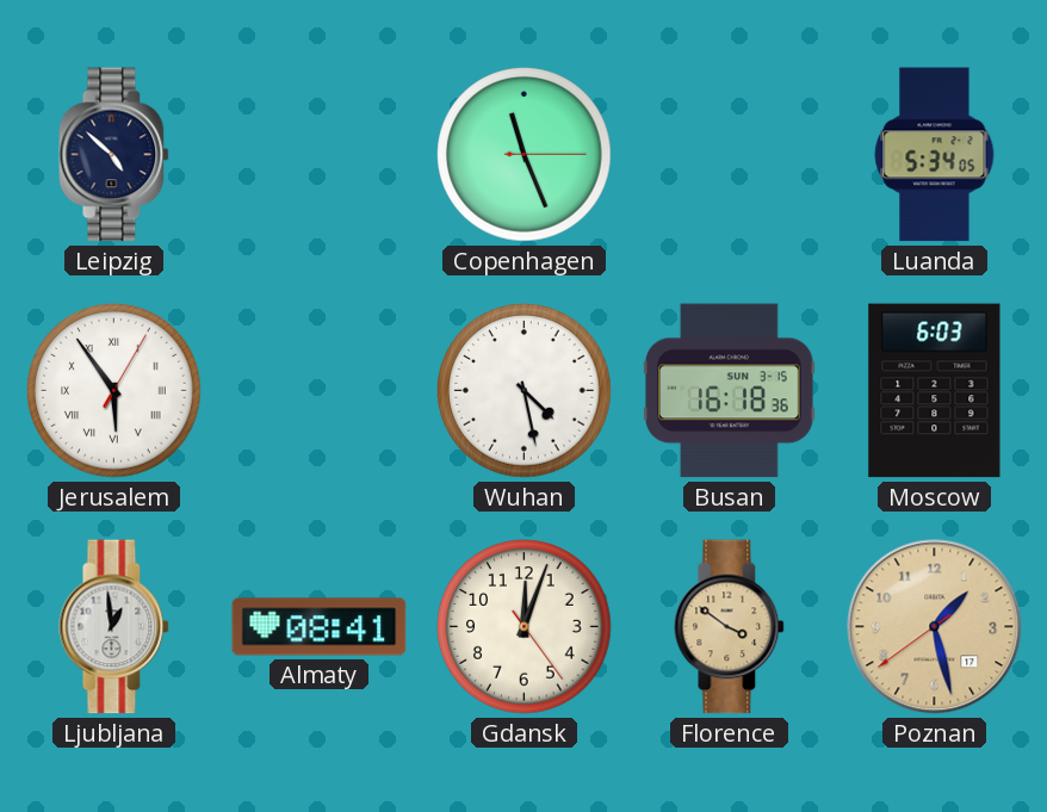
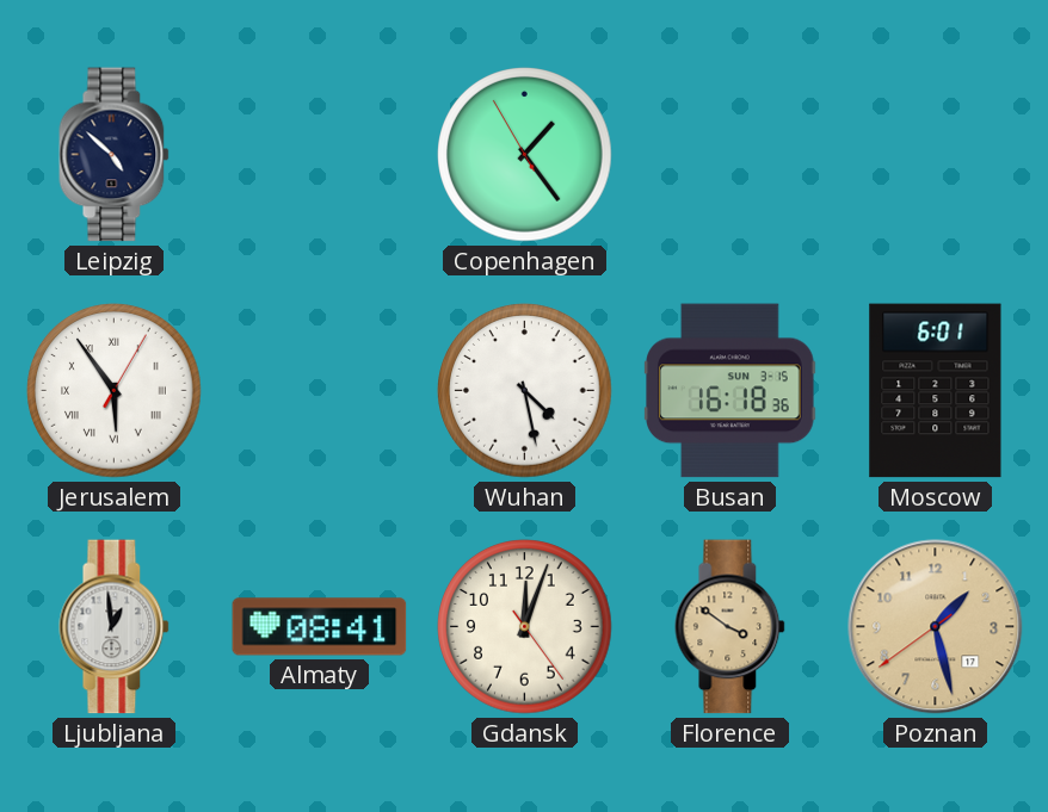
Copenhagen: 11:26 -> 1:23
Luanda: 5:34 -> none
Moscow: 6:03 -> 6:01
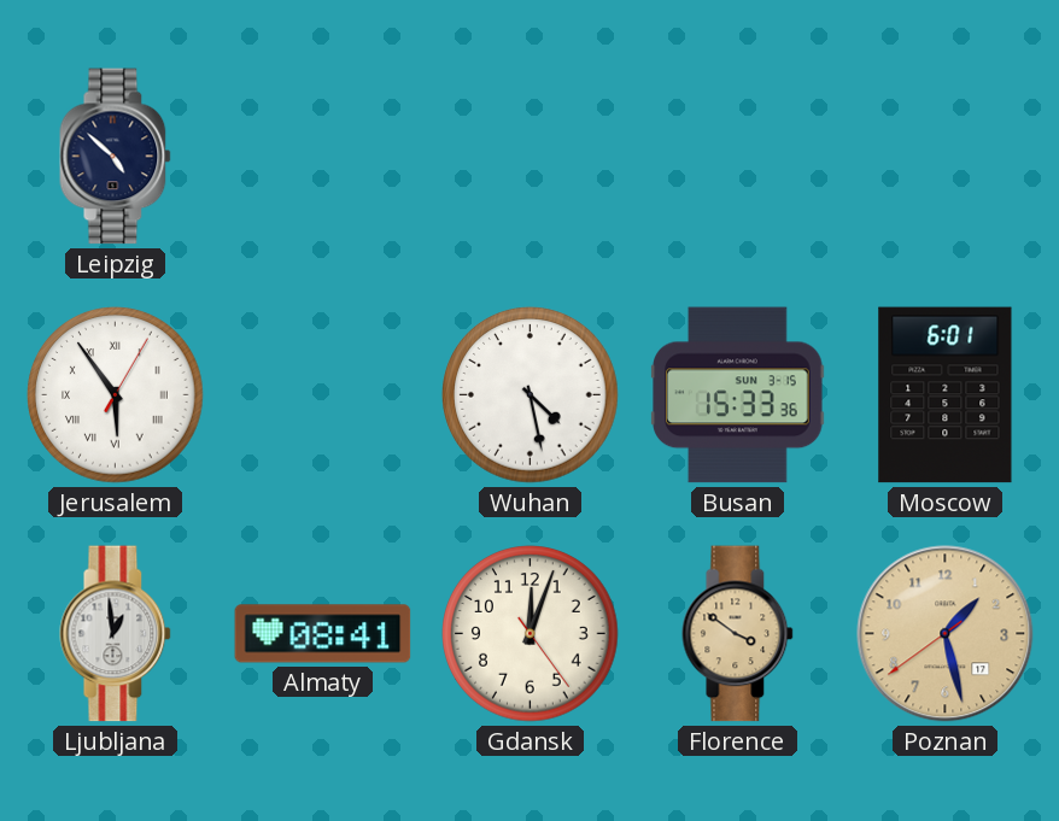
Copenhagen: 1:23 -> none
Busan: 16:18 -> 15:33
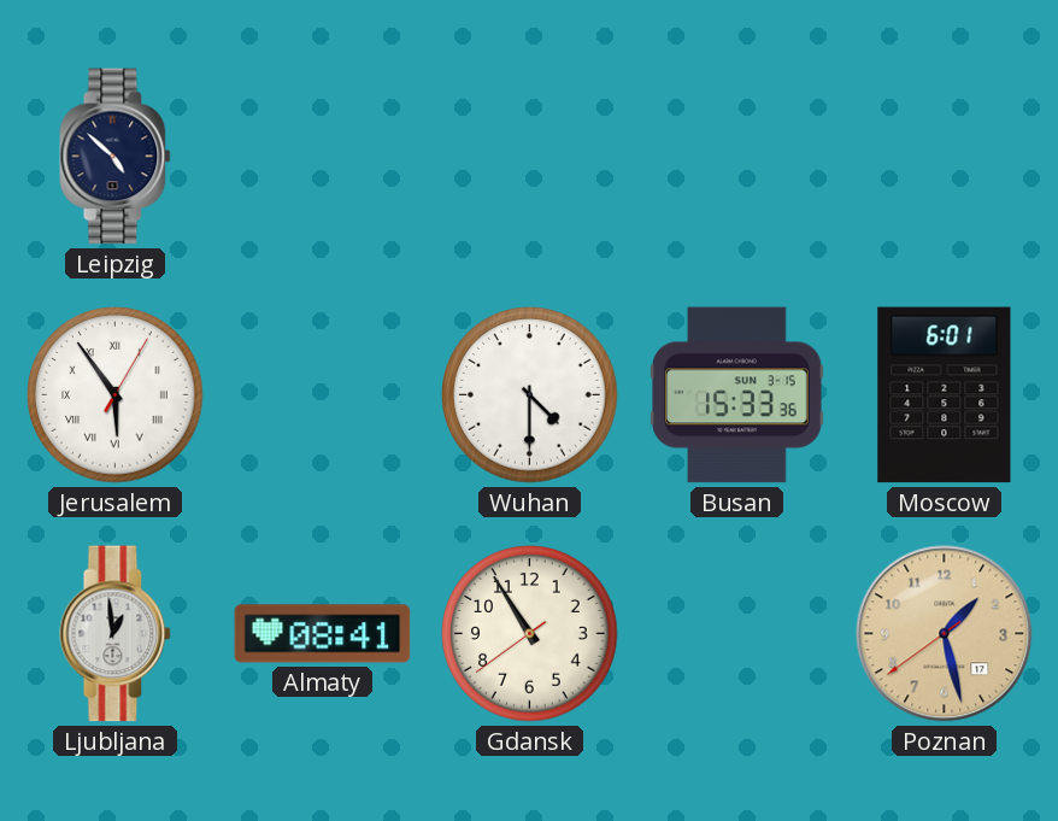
Wuhan: 4:28 -> 4:30
Gdansk: 12:03 -> 10:54
Florence: 3:51 -> none
